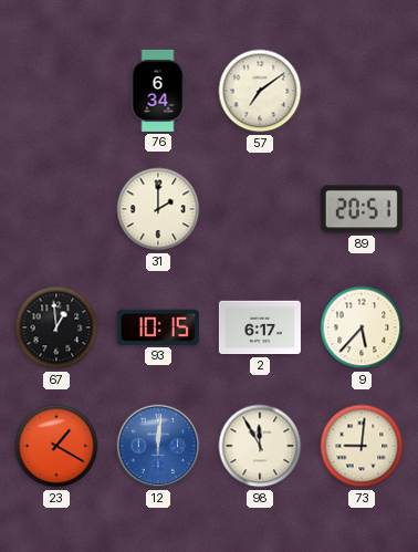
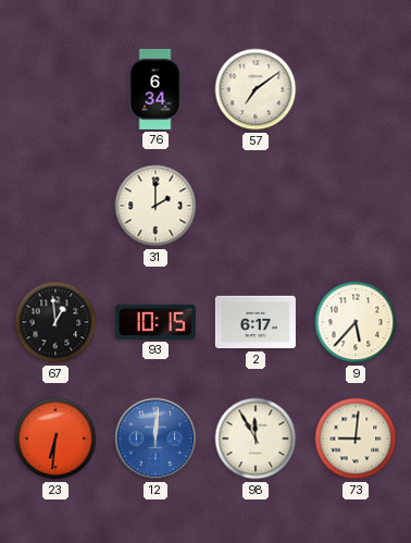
89: 20:51 -> none
23: 1:20 -> 6:31
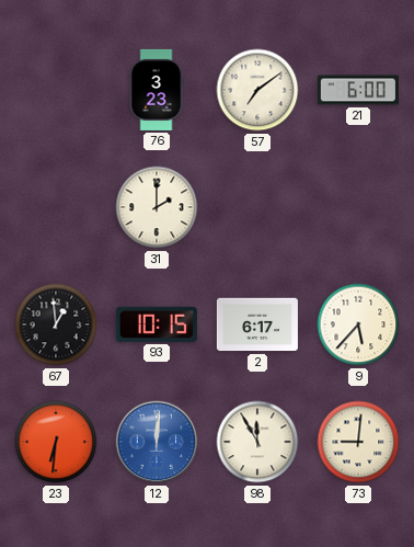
76: 6:34 -> 3:23
21: none -> 6:00
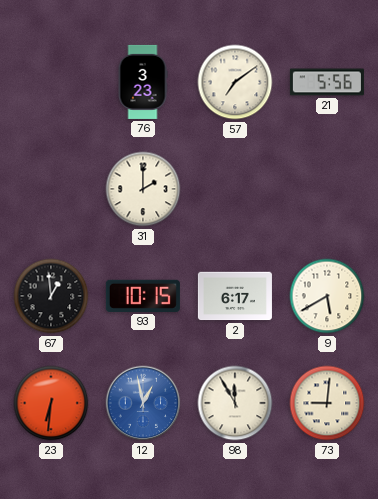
21: 6:00 -> 5:56
9: 5:37 -> 5:40
12: 12:01 -> 12:58
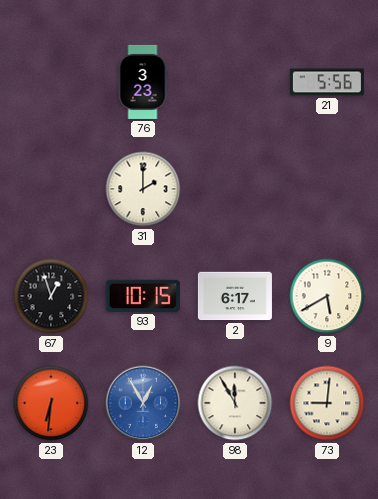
57: 7:09 -> none
67: 12:59 -> 12:57
12: 12:58 -> 12:55
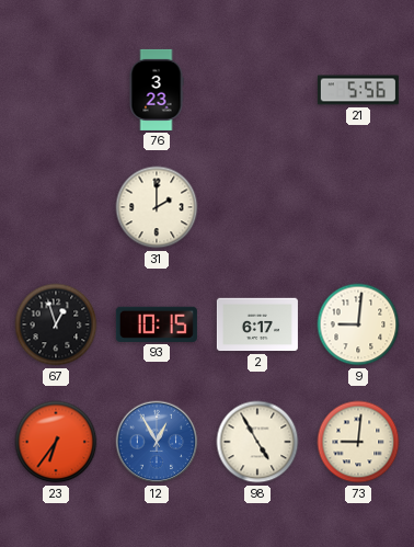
9: 5:40 -> 9:01
23: 6:31 -> 6:36
98: 11:55 -> 4:55
